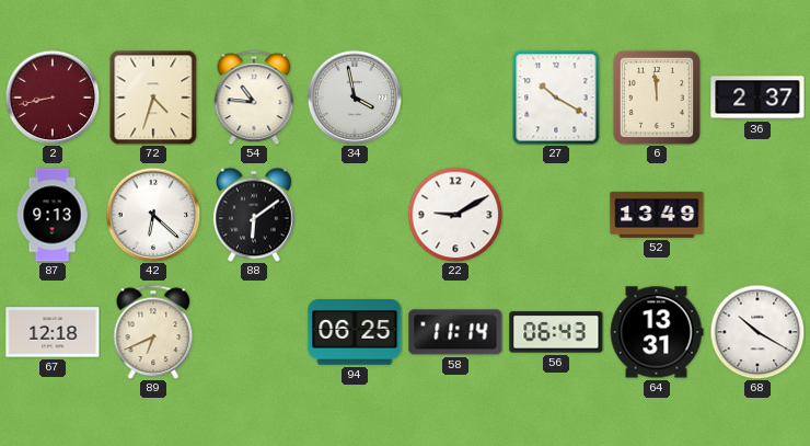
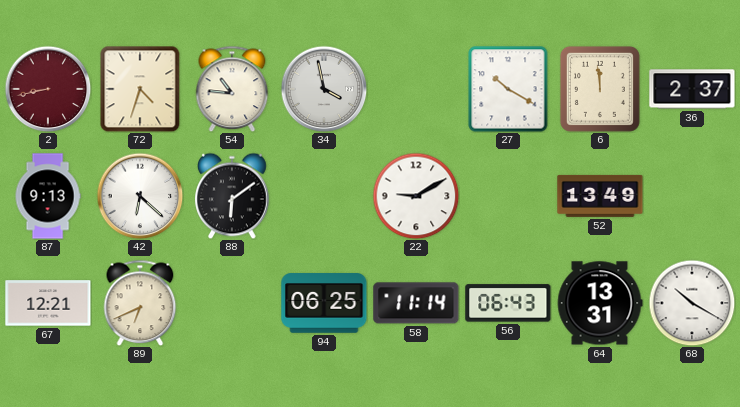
67: 12:18 -> 12:21
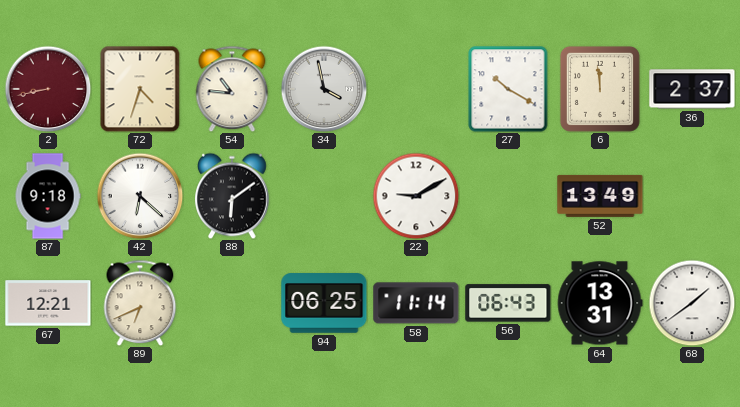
87: 9:13 -> 9:18
68: 10:20 -> 1:39
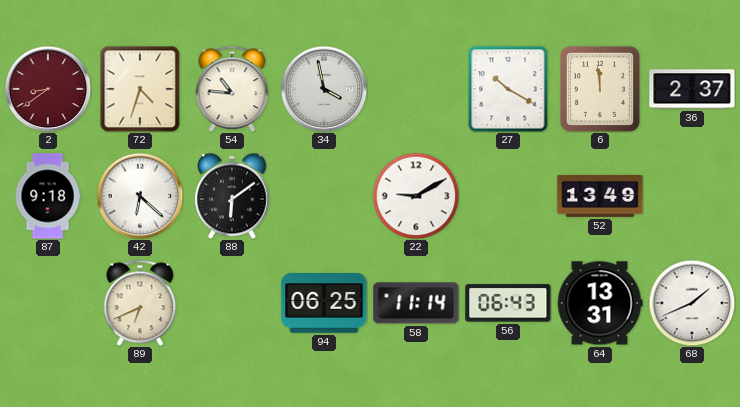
2: 8:43 -> 8:39
67: 12:21 -> none
68: 1:39 -> 1:41
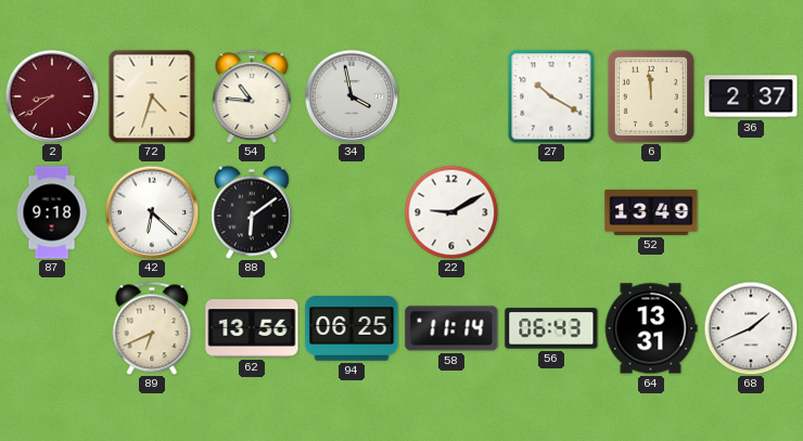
62: none -> 13:56
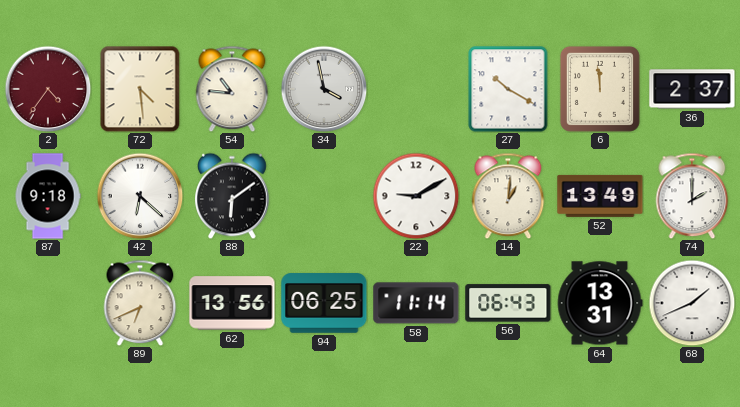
2: 8:39 -> 4:36
72: 4:33 -> 4:29
14: none -> 1:01
74: none -> 2:00
